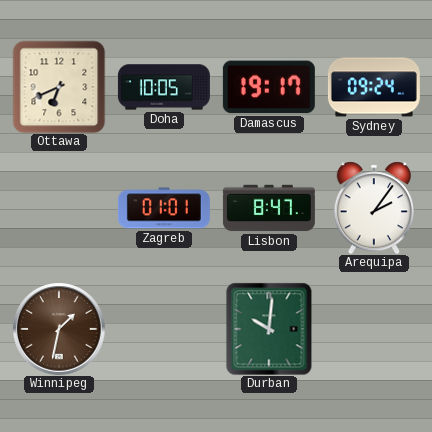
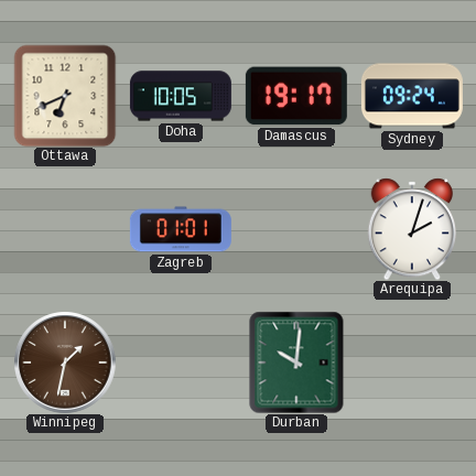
Lisbon: 8:47 -> none
Arequipa: 2:06 -> 2:03
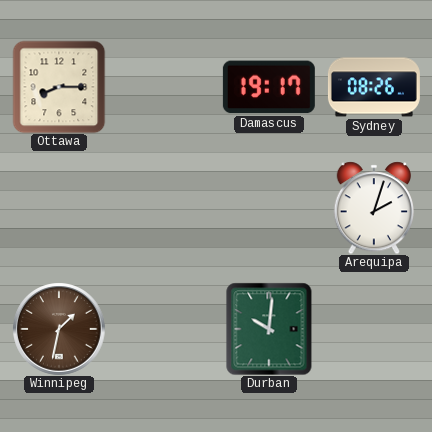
Ottawa: 6:41 -> 8:15
Doha: 10:05 -> none
Sydney: 09:24 -> 08:26
Zagreb: 01:01 -> none
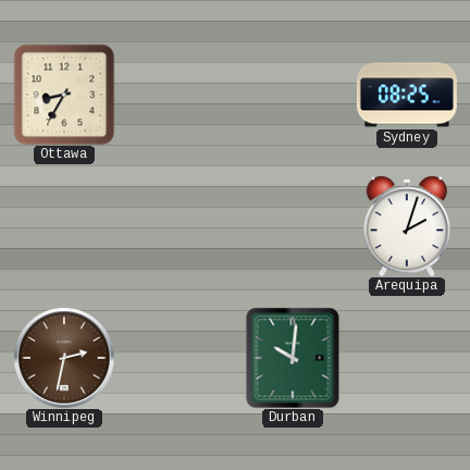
Ottawa: 8:15 -> 8:35
Damascus: 19:17 -> none
Sydney: 08:26 -> 08:25
Winnipeg: 1:32 -> 2:32
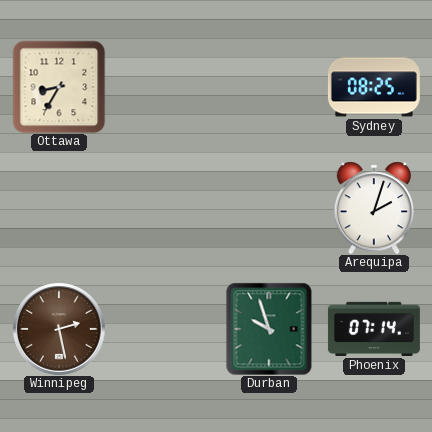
Winnipeg: 2:32 -> 2:28
Durban: 10:01 -> 9:57
Phoenix: none -> 07:14
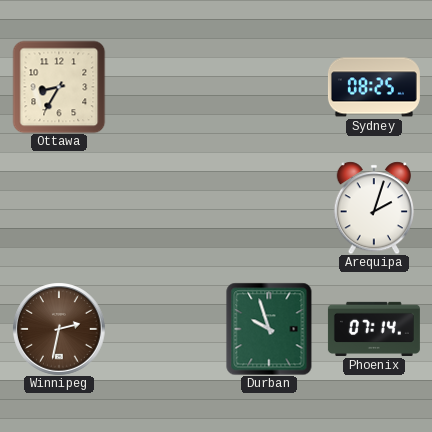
Winnipeg: 2:28 -> 2:32
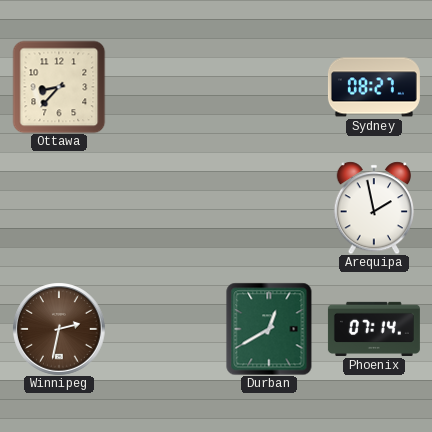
Ottawa: 8:35 -> 8:37
Sydney: 08:25 -> 08:27
Arequipa: 2:03 -> 1:58
Durban: 9:57 -> 12:40
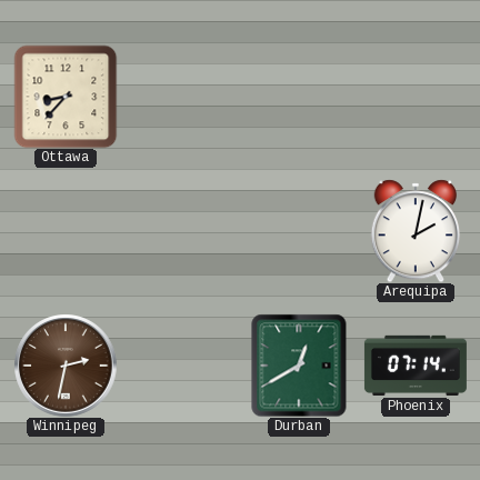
Sydney: 08:27 -> none
Arequipa: 1:58 -> 2:02
